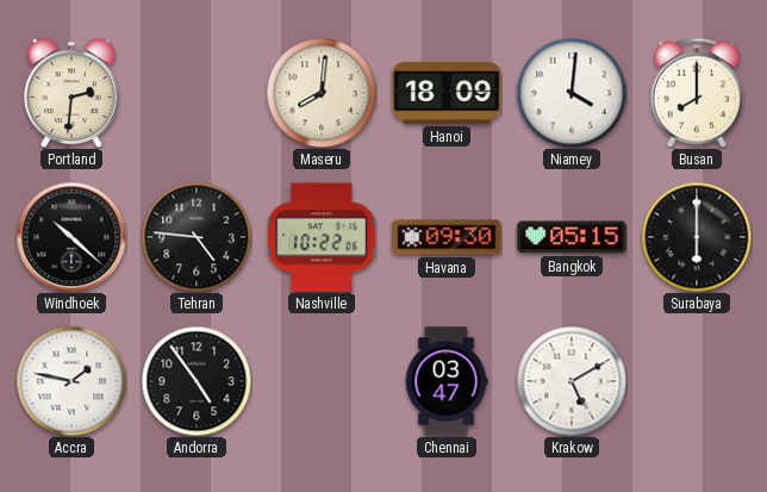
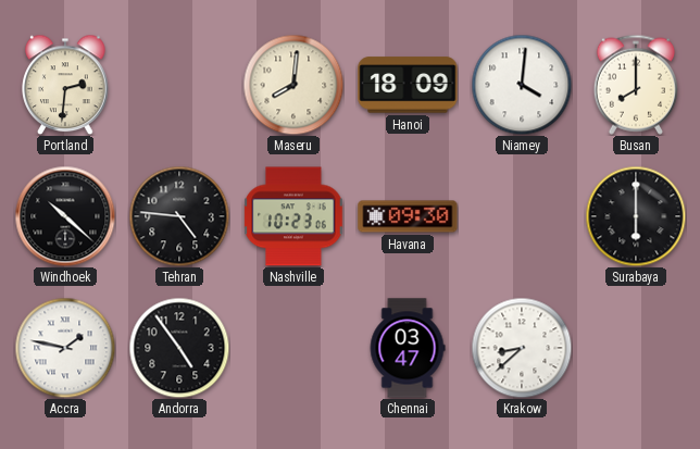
Nashville: 10:22 -> 10:23
Bangkok: 05:15 -> none
Krakow: 5:10 -> 8:38
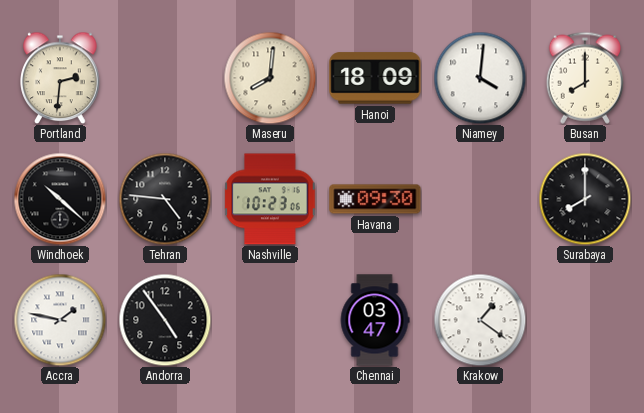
Surabaya: 6:00 -> 8:00
Krakow: 8:38 -> 1:21
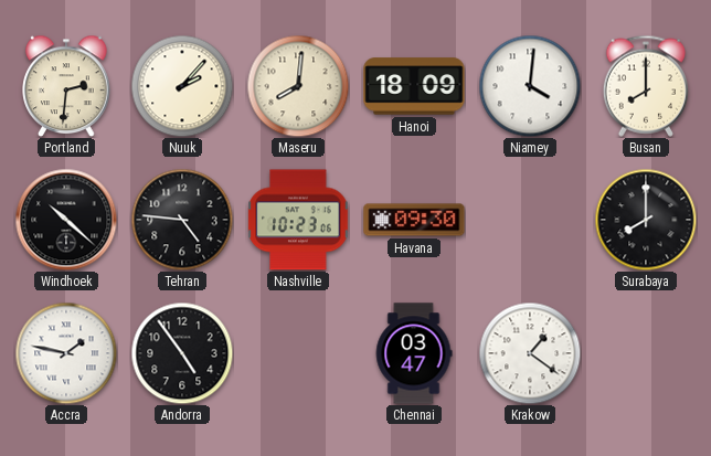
Nuuk: none -> 2:07
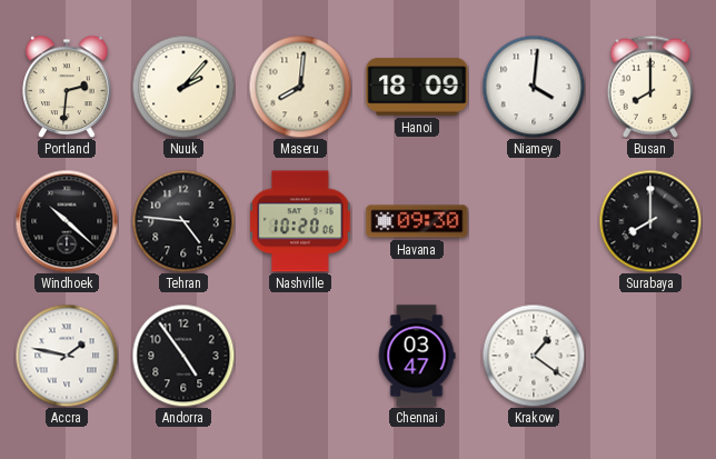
Nashville: 10:23 -> 10:20
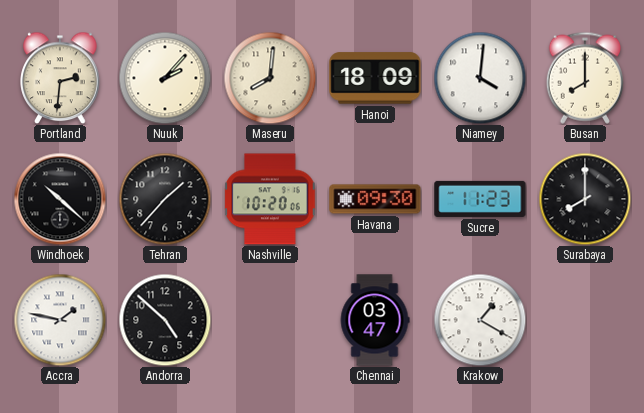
Tehran: 4:46 -> 1:37
Sucre: none -> 11:23
Andorra: 4:54 -> 4:52
Krakow: 1:21 -> 1:20
